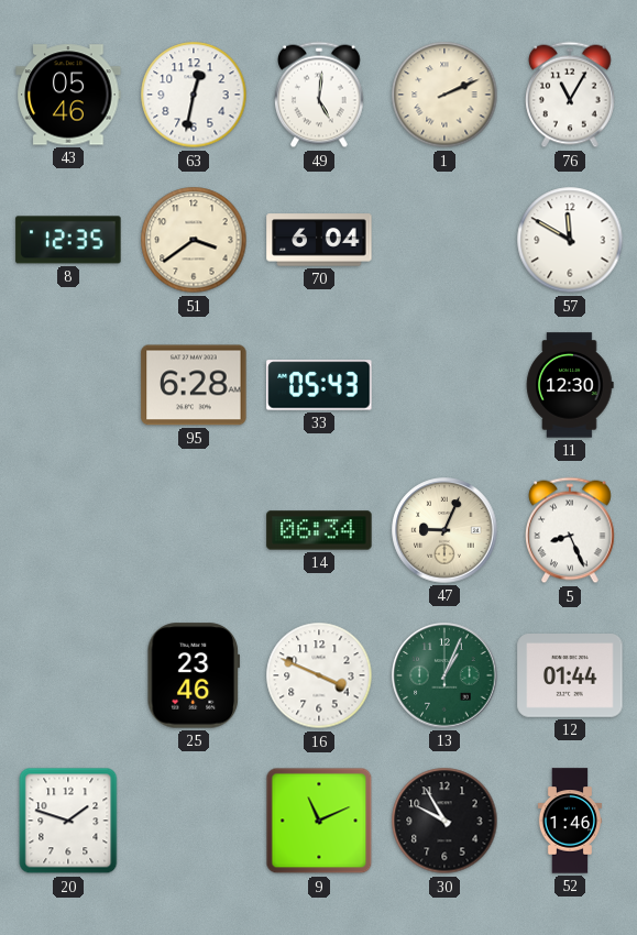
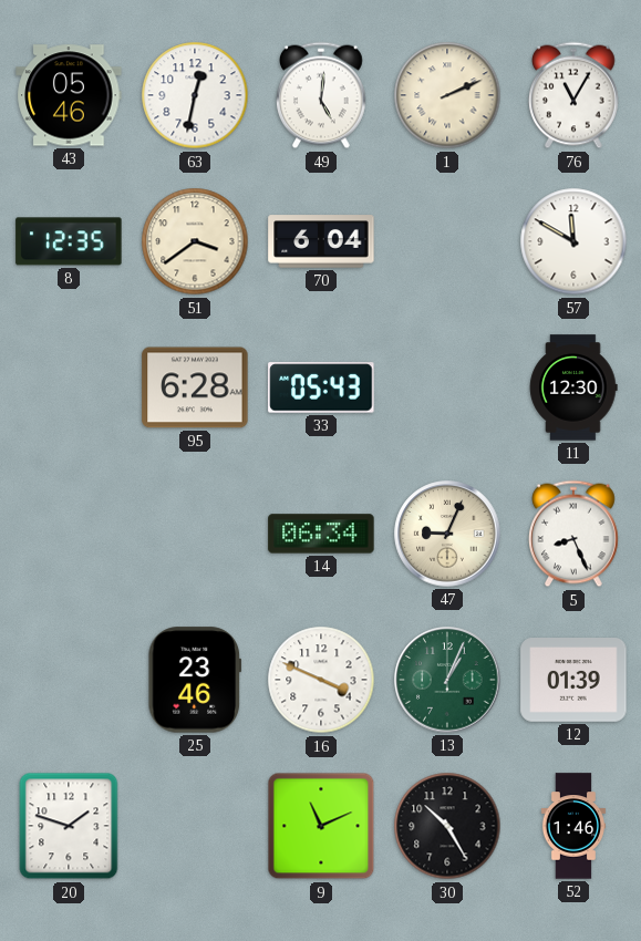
12: 01:44 -> 01:39
30: 9:55 -> 10:25
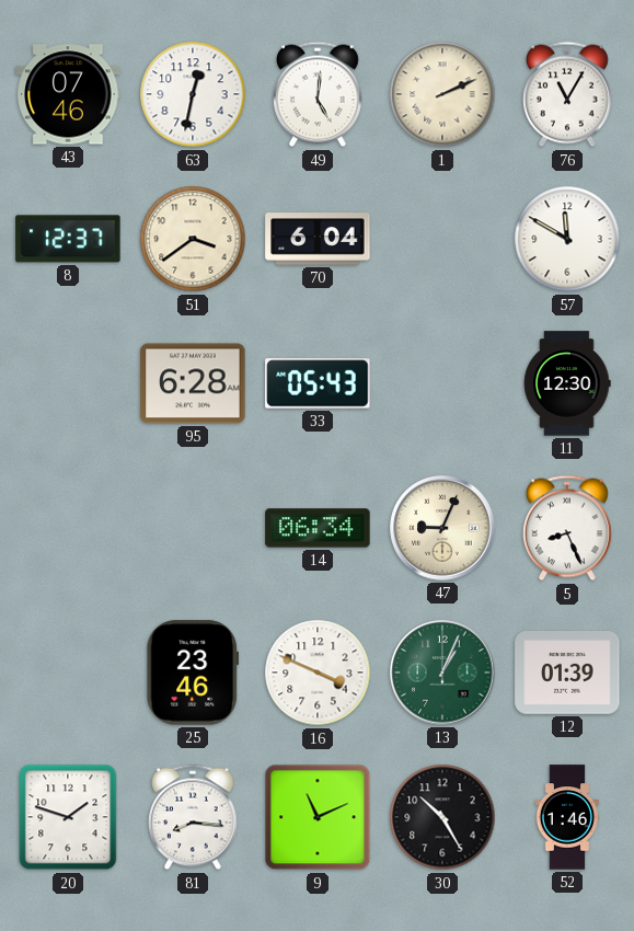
43: 05:46 -> 07:46
8: 12:35 -> 12:37
81: none -> 8:16
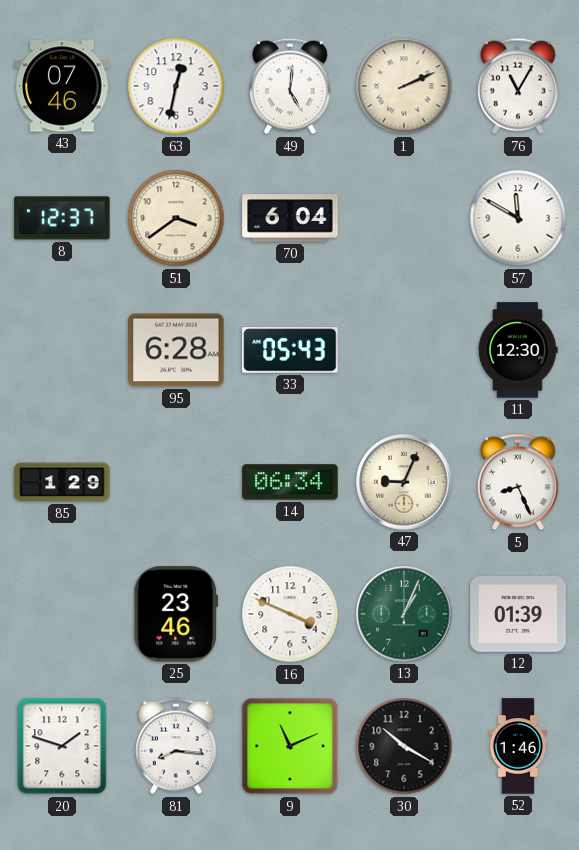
85: none -> 1:29
30: 10:25 -> 10:20
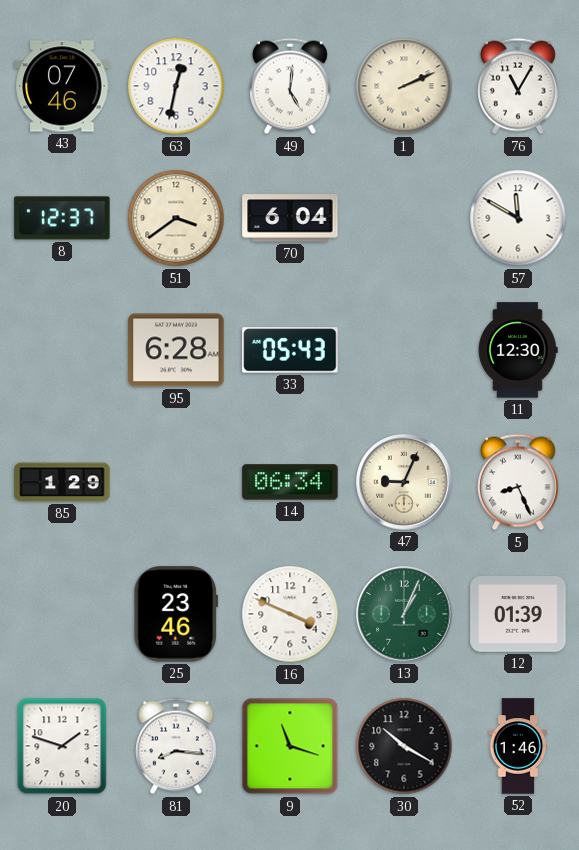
9: 11:11 -> 11:18
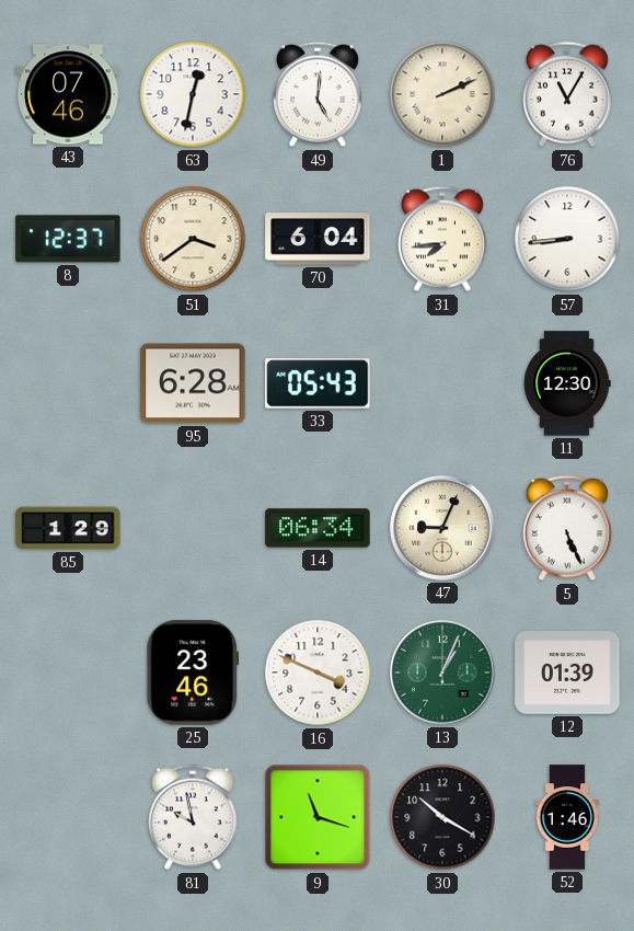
31: none -> 7:44
57: 11:50 -> 8:44
5: 8:26 -> 5:26
20: 1:48 -> none
81: 8:16 -> 9:58
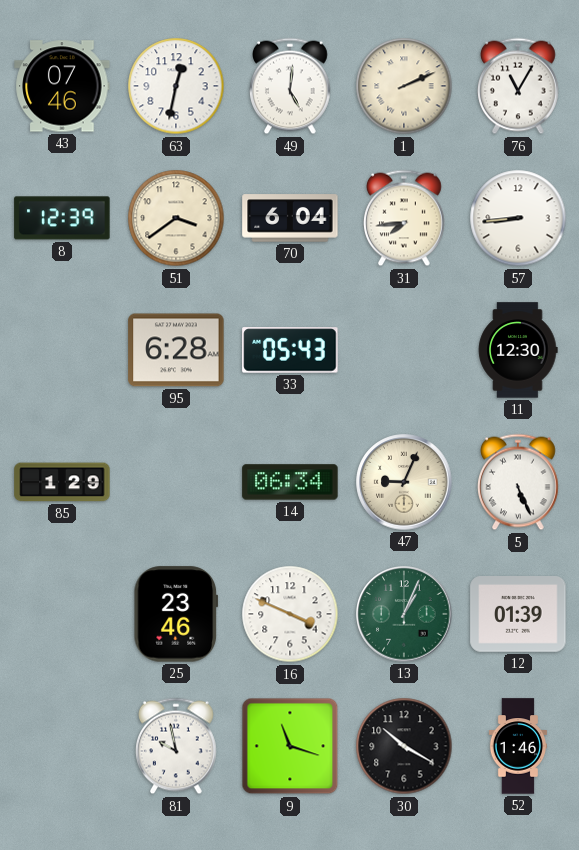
8: 12:37 -> 12:39
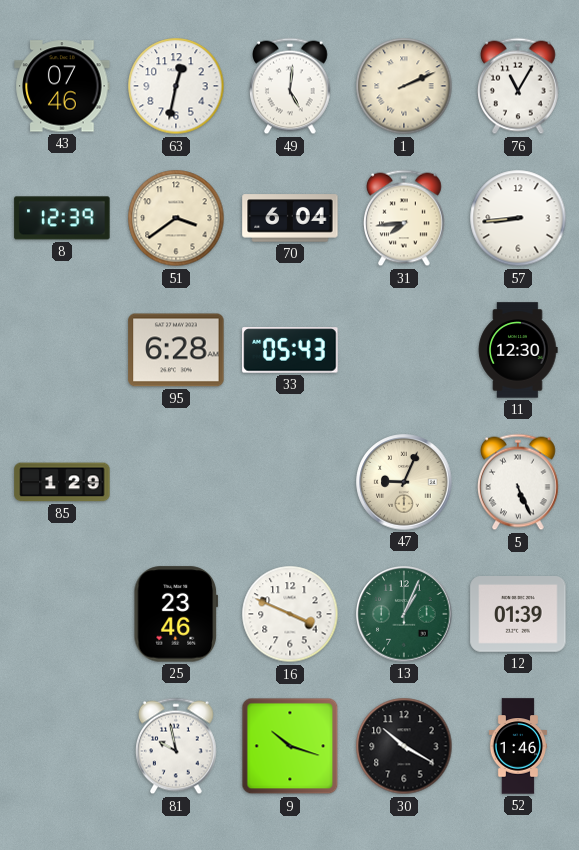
14: 06:34 -> none
9: 11:18 -> 10:18
